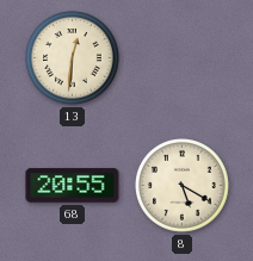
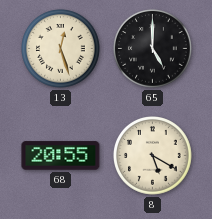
13: 12:31 -> 12:27
65: none -> 5:00
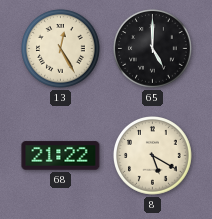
13: 12:27 -> 12:25
68: 20:55 -> 21:22
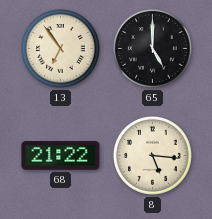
13: 12:25 -> 6:54
8: 5:20 -> 5:16
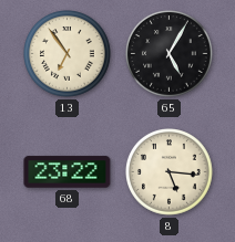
65: 5:00 -> 5:05
68: 21:22 -> 23:22
